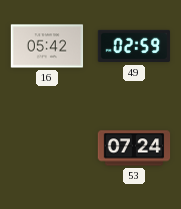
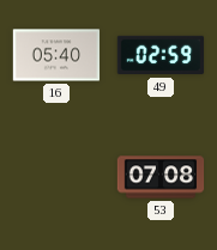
16: 05:42 -> 05:40
53: 07:24 -> 07:08
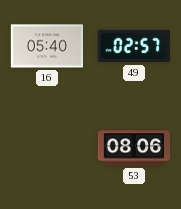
49: 02:59 -> 02:57
53: 07:08 -> 08:06
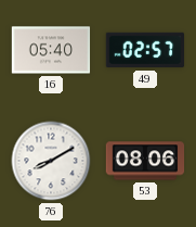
76: none -> 8:10
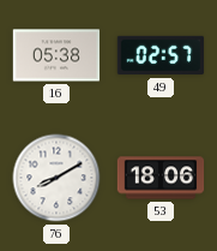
16: 05:40 -> 05:38
53: 08:06 -> 18:06
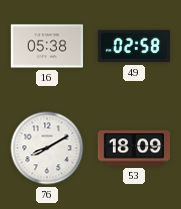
49: 02:57 -> 02:58
53: 18:06 -> 18:09
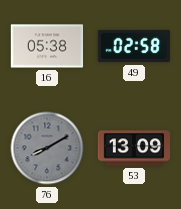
76 dial: white -> grey
53: 18:09 -> 13:09
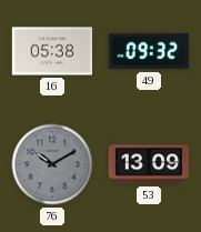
49: 02:58 -> 09:32
76: 8:10 -> 10:10
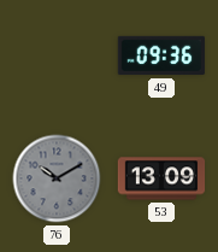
16: 05:38 -> none
49: 09:32 -> 09:36
